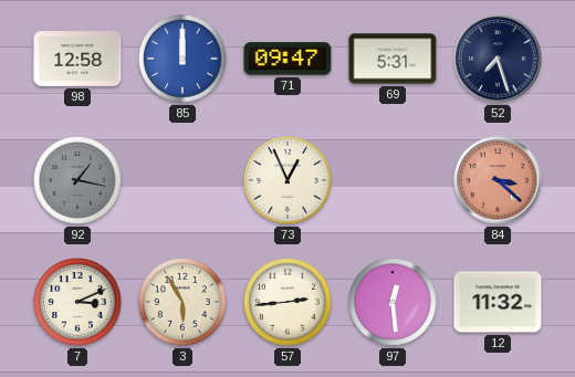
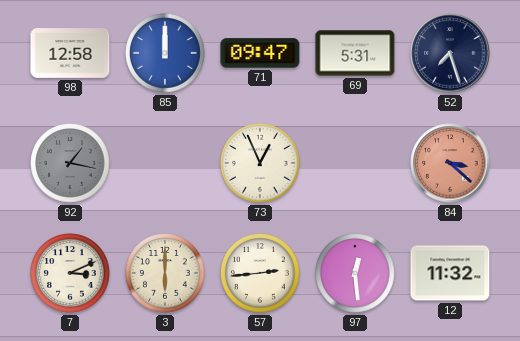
3: 5:55 -> 6:00
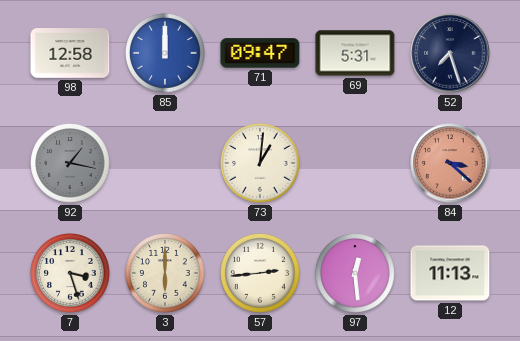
73: 12:56 -> 1:01
7: 3:11 -> 3:27
12: 11:32 -> 11:13
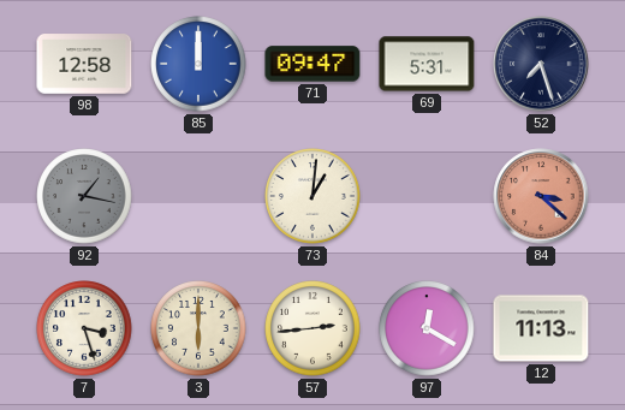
97: 12:29 -> 12:20
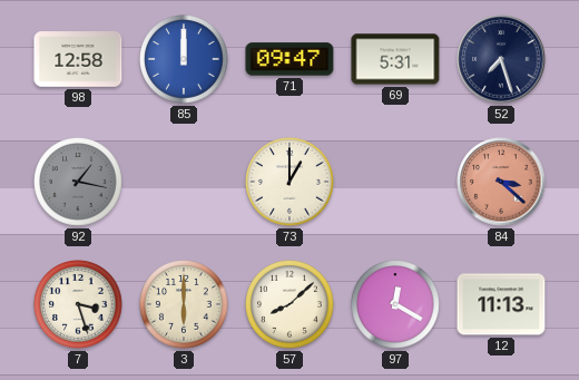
73: 1:01 -> 1:00
57: 2:44 -> 8:08
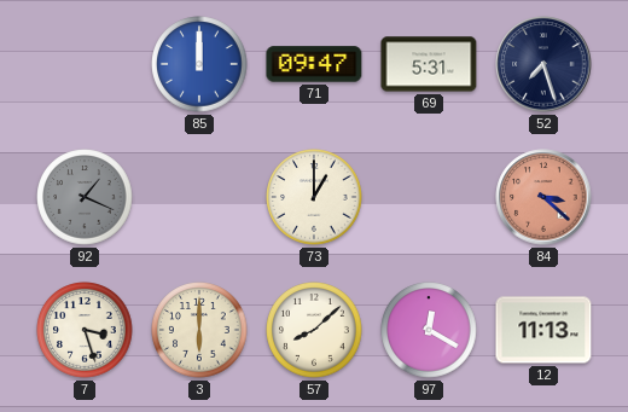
98: 12:58 -> none
92: 1:17 -> 1:19
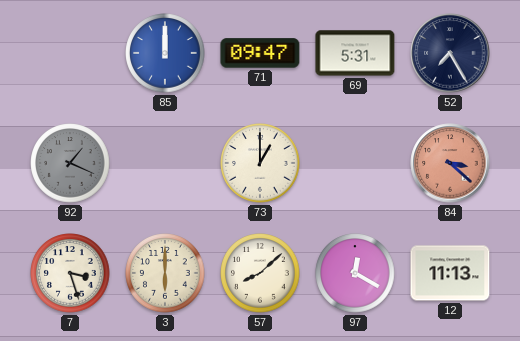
52: 7:27 -> 7:25
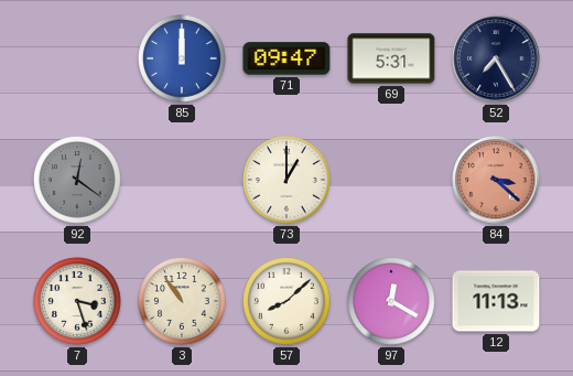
92: 1:19 -> 12:21
3: 6:00 -> 10:54
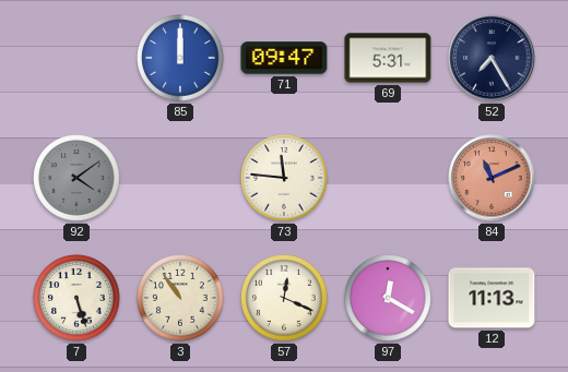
92: 12:21 -> 4:09
73: 1:00 -> 11:46
84: 3:22 -> 11:11
7: 3:27 -> 5:27
57: 8:08 -> 12:19
